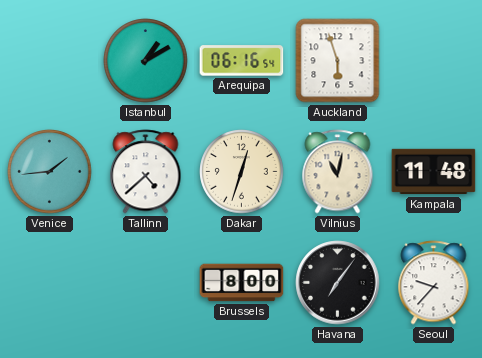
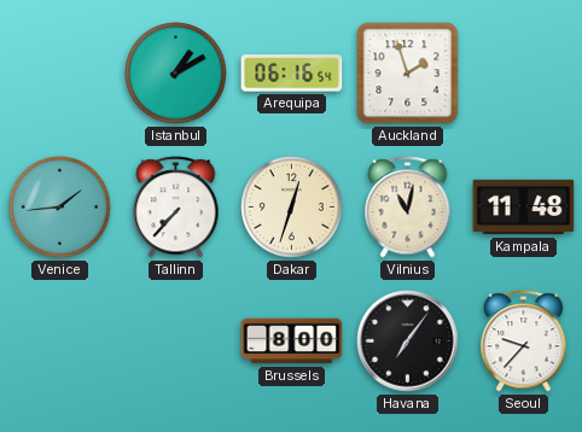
Auckland: 5:57 -> 1:57
Tallinn: 4:38 -> 7:37
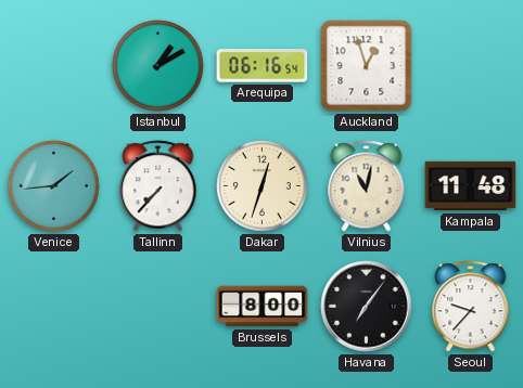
Auckland: 1:57 -> 12:57
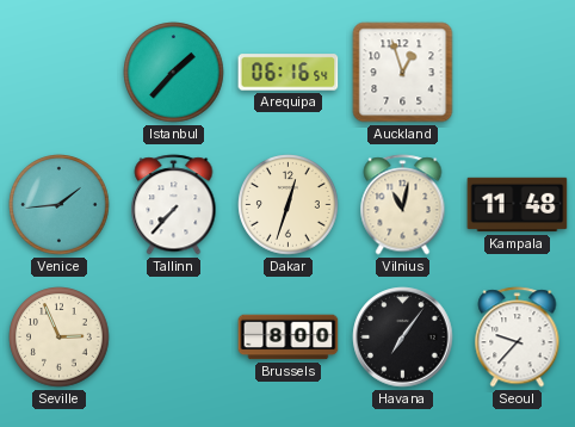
Istanbul: 1:10 -> 1:37
Seville: none -> 2:56
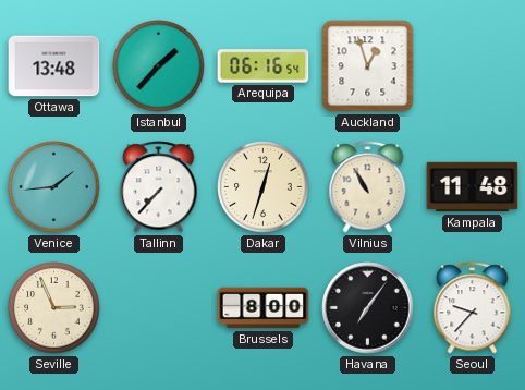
Ottawa: none -> 13:48
Vilnius: 11:02 -> 10:55
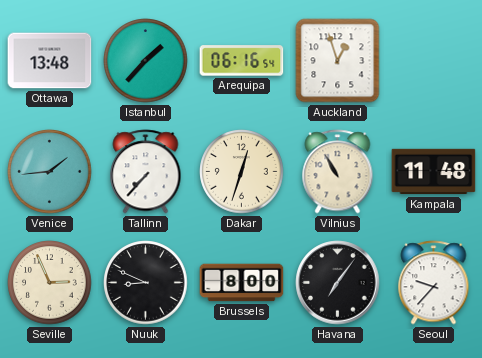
Nuuk: none -> 8:49
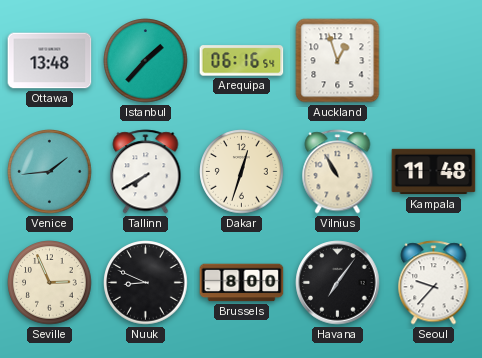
Tallinn: 7:37 -> 7:40
